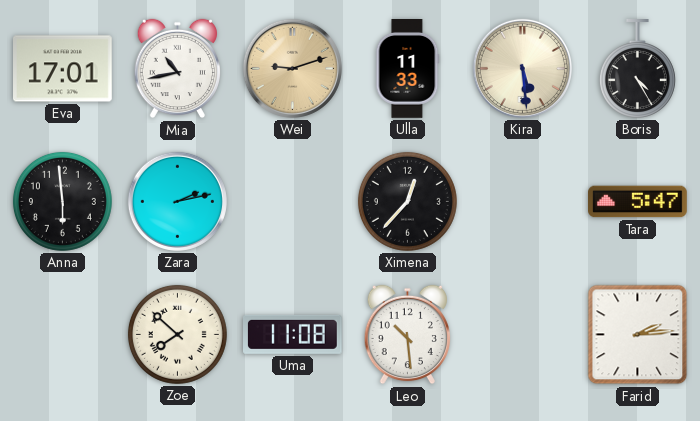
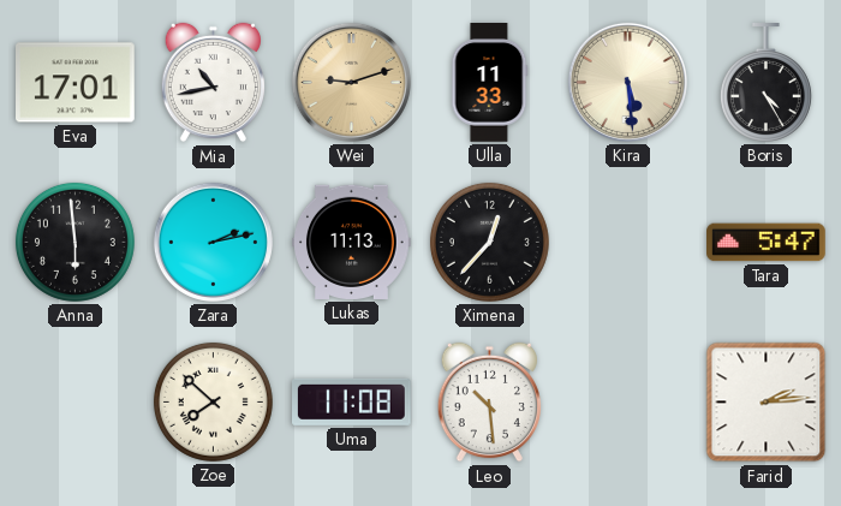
Lukas: none -> 11:13
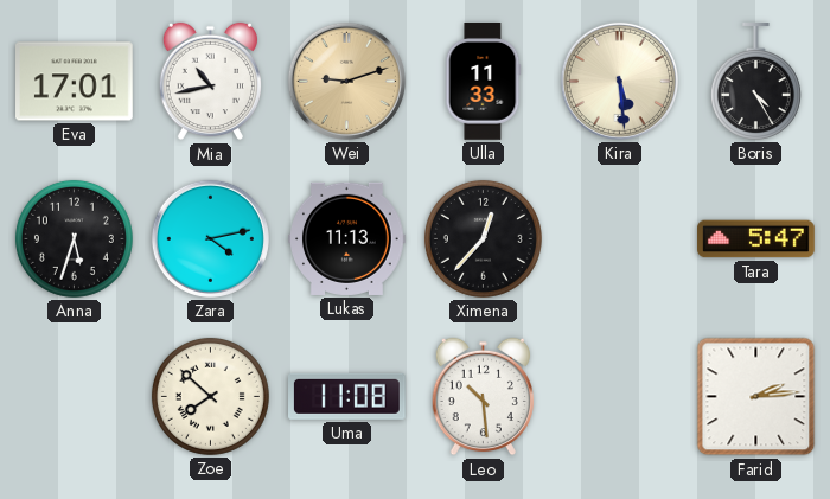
Anna: 5:59 -> 5:33
Zara: 2:13 -> 4:13
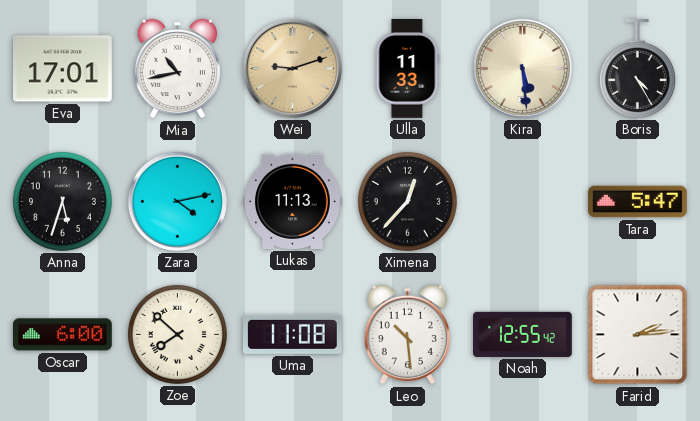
Oscar: none -> 6:00
Noah: none -> 12:55
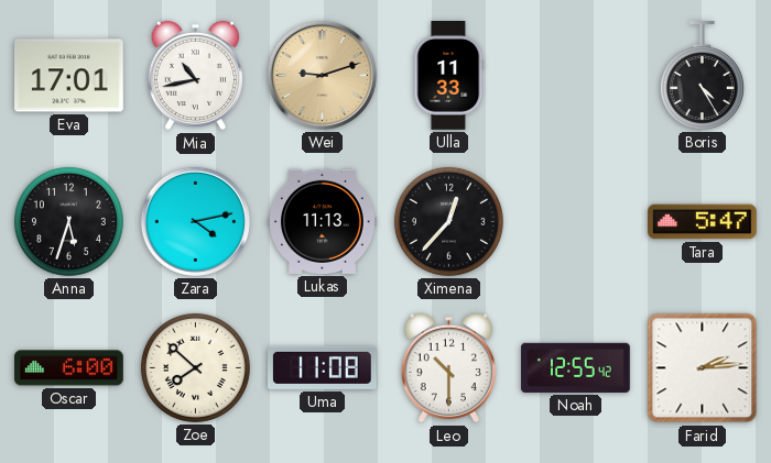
Kira: 5:29 -> none
Leo: 10:29 -> 10:30
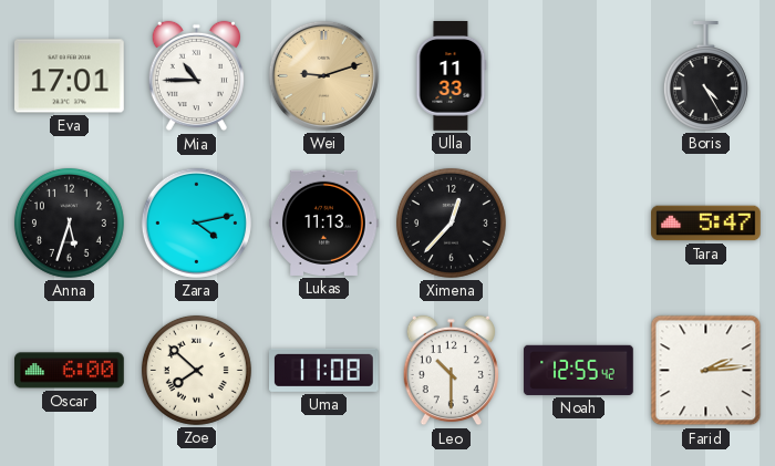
Mia: 10:43 -> 10:45
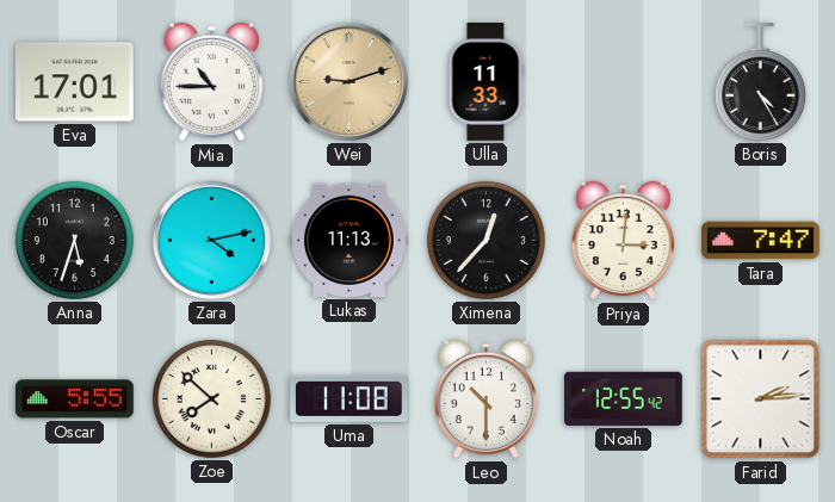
Priya: none -> 3:01
Tara: 5:47 -> 7:47
Oscar: 6:00 -> 5:55
